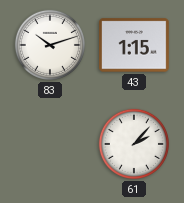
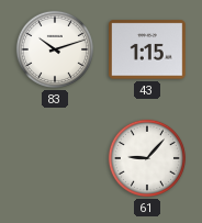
61: 2:07 -> 9:07
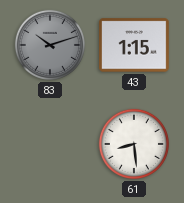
83 dial: white -> grey
61: 9:07 -> 8:29
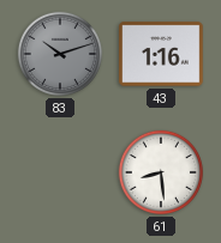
43: 1:15 -> 1:16
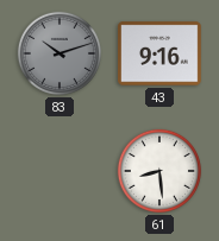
43: 1:16 -> 9:16
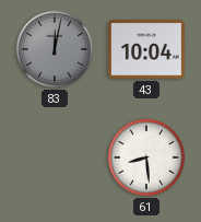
83: 10:12 -> 12:02
43: 9:16 -> 10:04
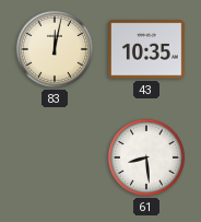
83 dial: grey -> cream
43: 10:04 -> 10:35
